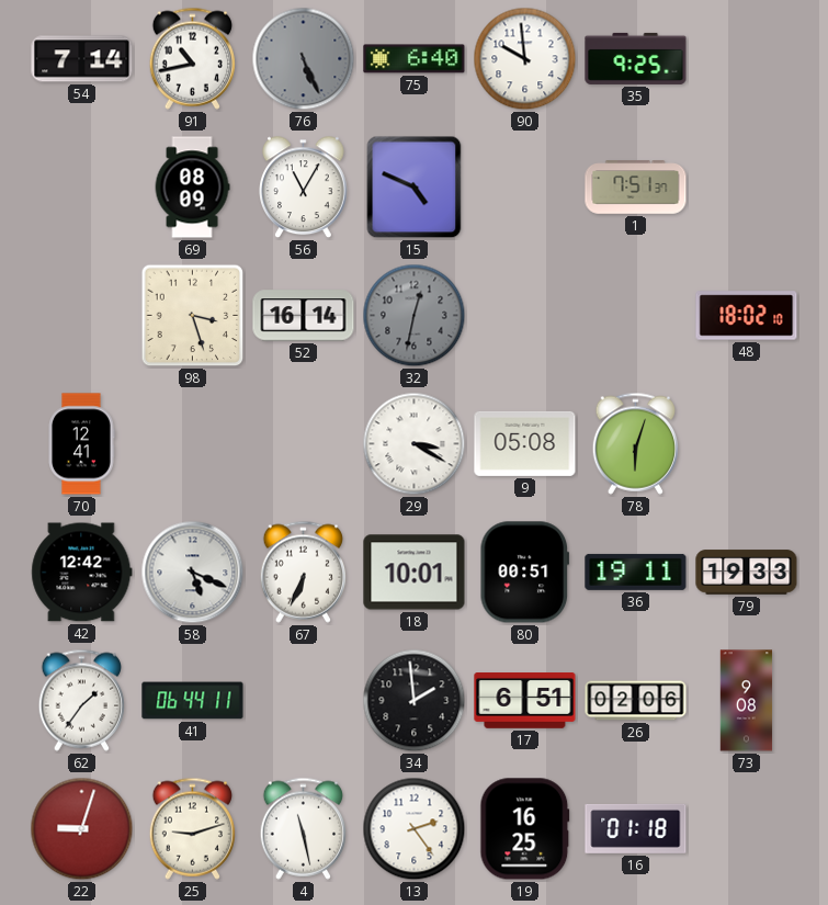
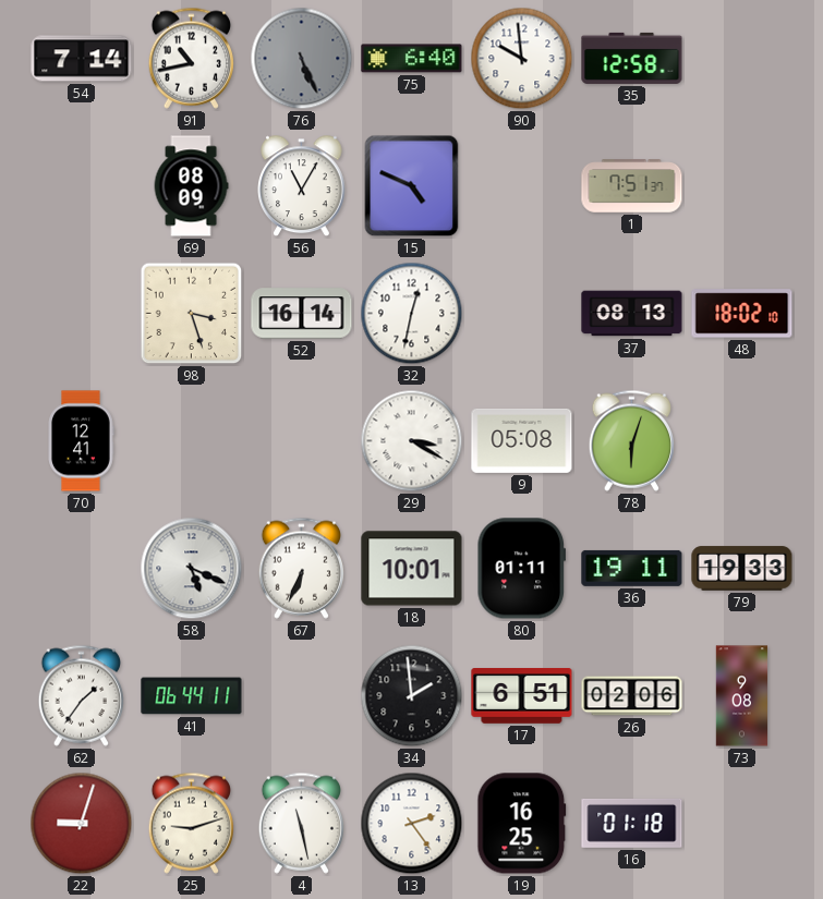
35: 9:25 -> 12:58
32 dial: grey -> white
37: none -> 08:13
42: 12:42 -> none
80: 00:51 -> 01:11
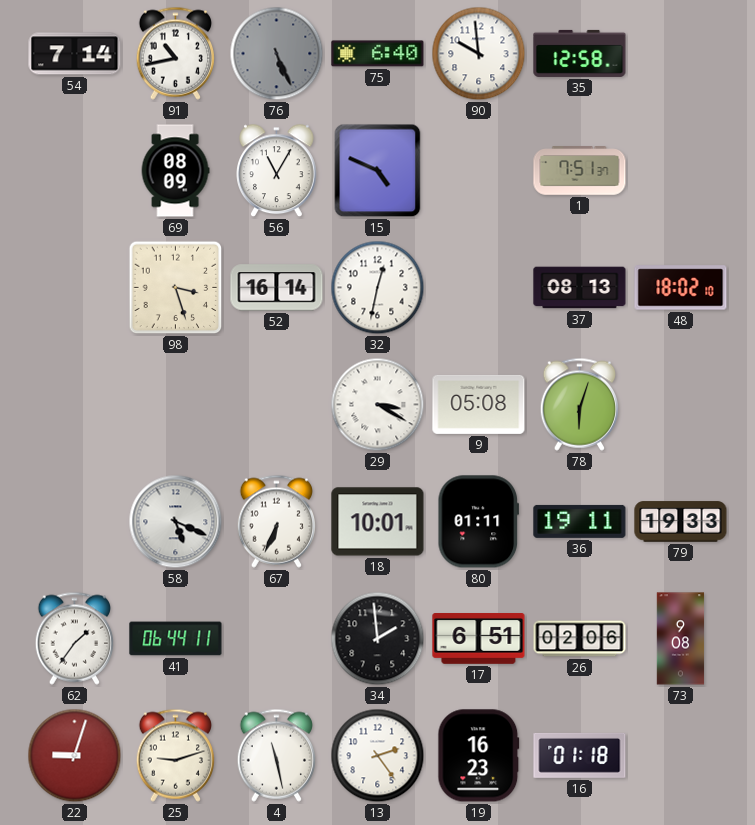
70: 12:41 -> none
19: 16:25 -> 16:23
